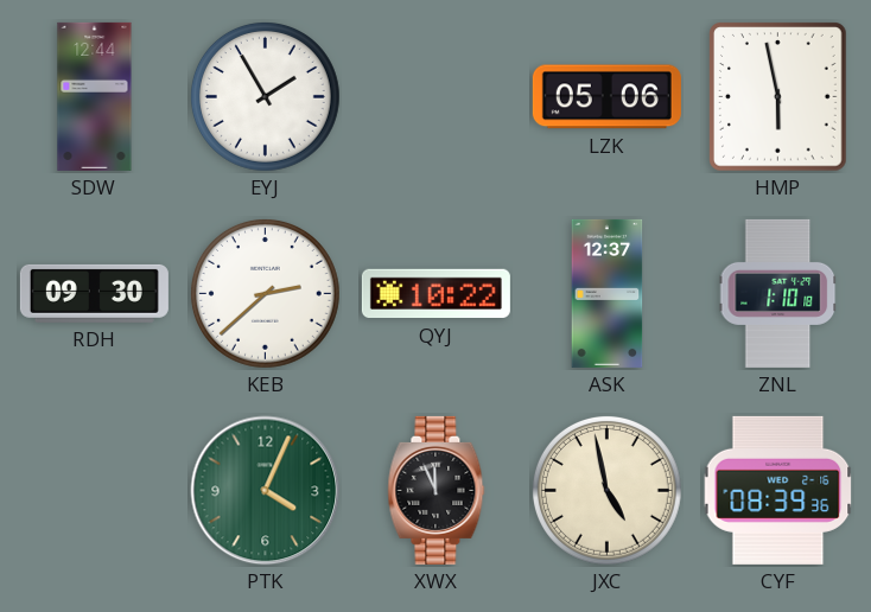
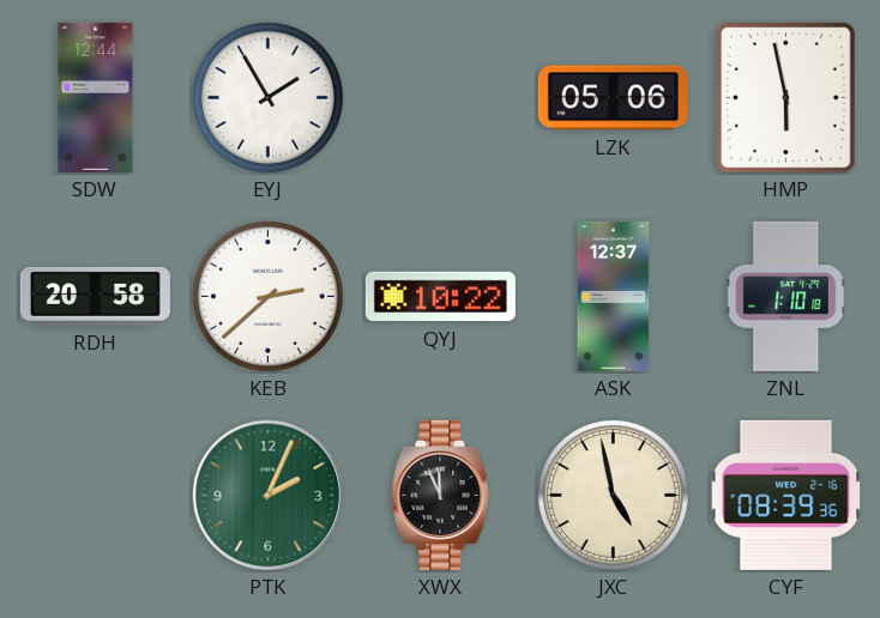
RDH: 09:30 -> 20:58
PTK: 4:04 -> 2:04
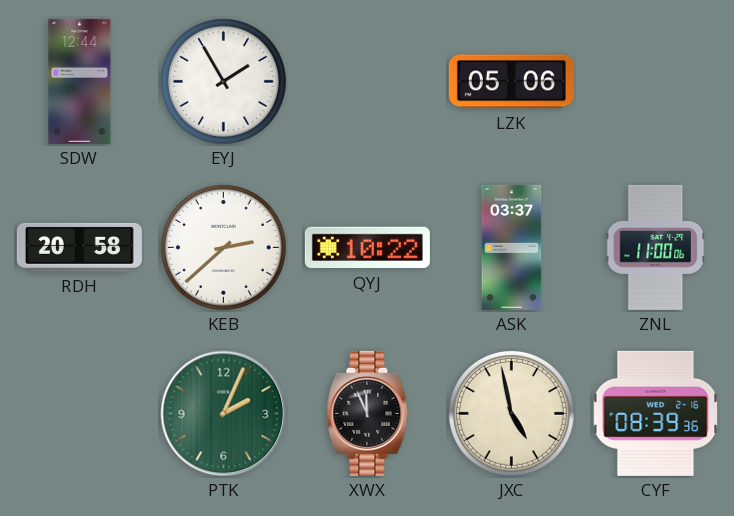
HMP: 5:58 -> none
ASK: 12:37 -> 03:37
ZNL: 1:10 -> 11:00
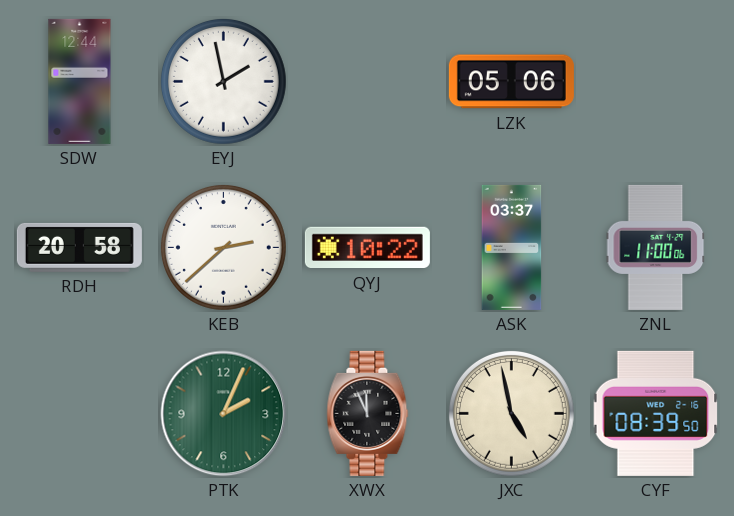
EYJ: 1:55 -> 1:58
CYF: 08:39:36 -> 08:39:50
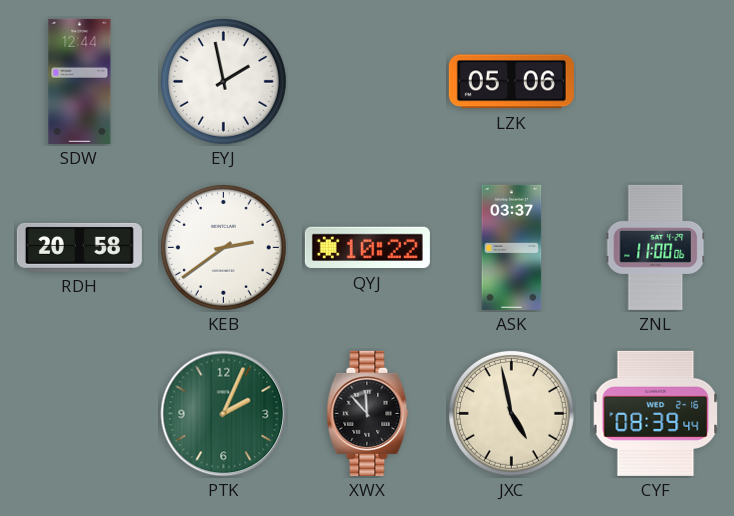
KEB: 2:38 -> 2:39
XWX: 11:56 -> 11:53
CYF: 08:39:50 -> 08:39:44
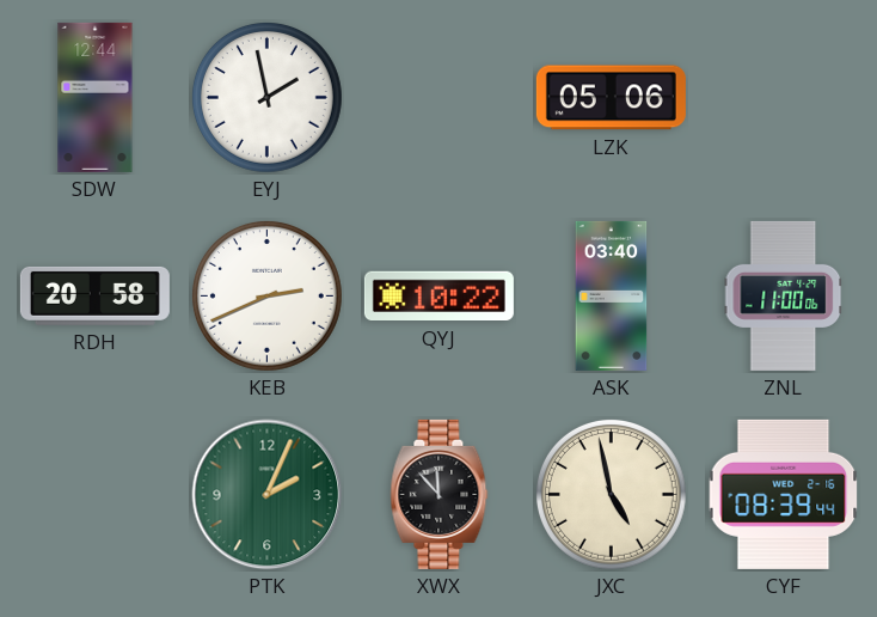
KEB: 2:39 -> 2:41
ASK: 03:37 -> 03:40
